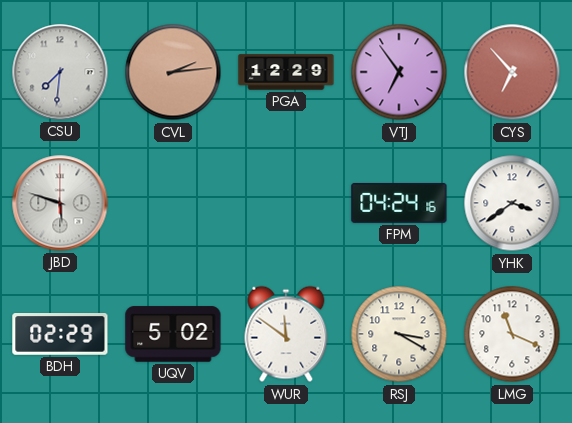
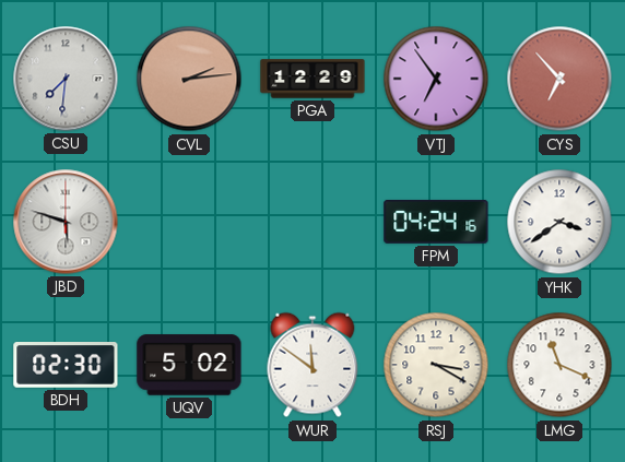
BDH: 02:29 -> 02:30
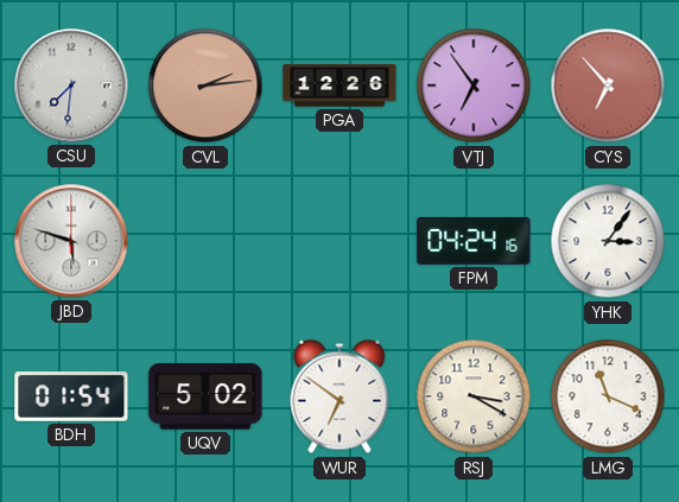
PGA: 12:29 -> 12:26
YHK: 3:39 -> 3:06
BDH: 02:30 -> 01:54
WUR: 11:51 -> 6:51
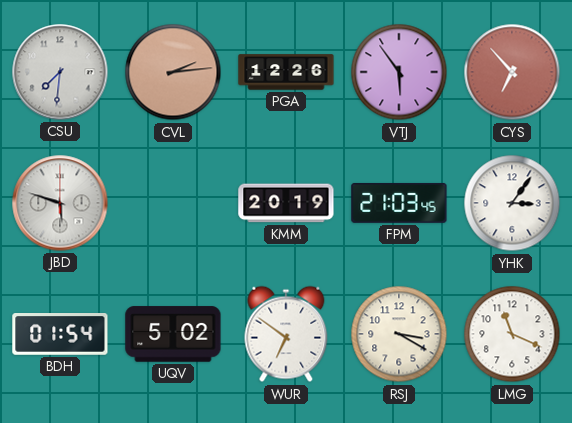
VTJ: 6:54 -> 5:54
KMM: none -> 20:19
FPM: 04:24 -> 21:03
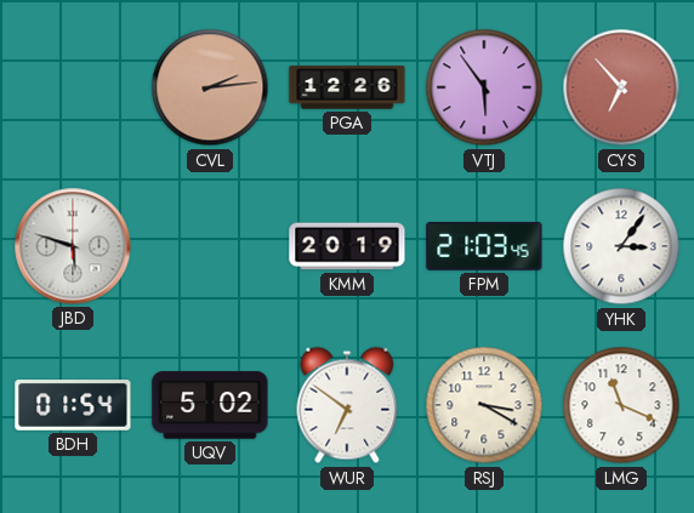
CSU: 7:31 -> none
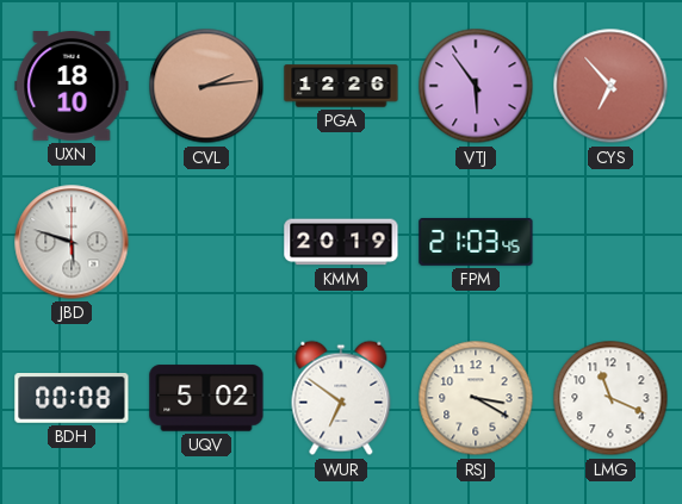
UXN: none -> 18:10
YHK: 3:06 -> none
BDH: 01:54 -> 00:08
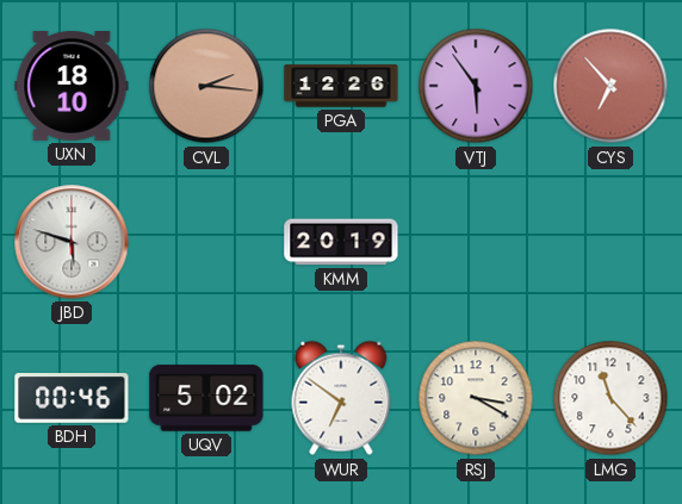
CVL: 2:14 -> 2:16
FPM: 21:03 -> none
BDH: 00:08 -> 00:46
LMG: 11:19 -> 11:23
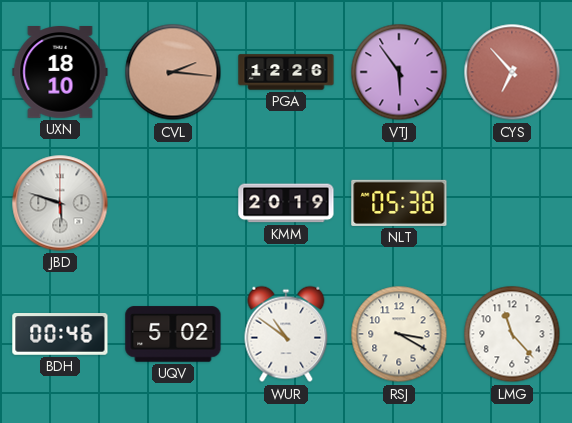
NLT: none -> 05:38
WUR: 6:51 -> 10:51
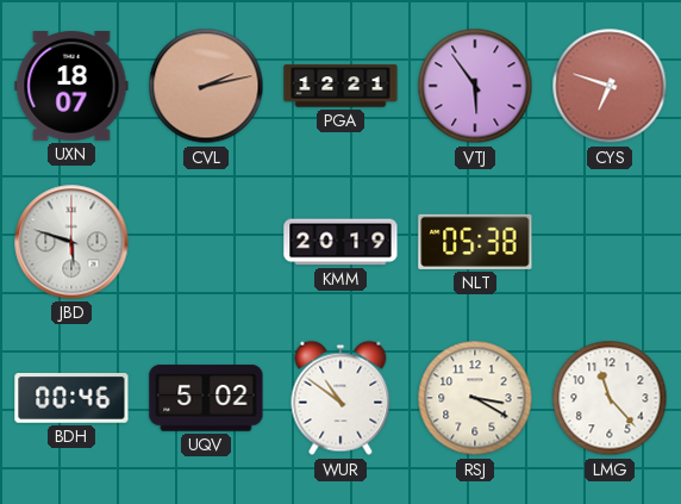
UXN: 18:10 -> 18:07
CVL: 2:16 -> 2:13
PGA: 12:26 -> 12:21
CYS: 6:53 -> 6:48
